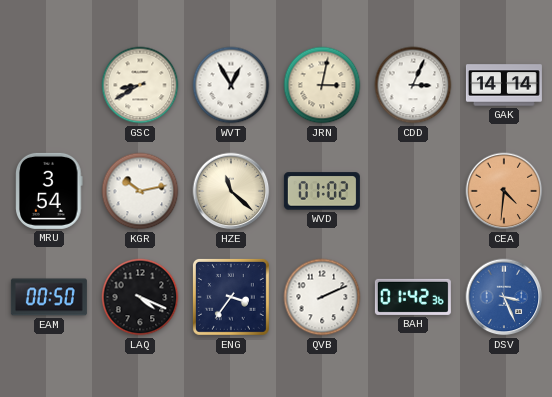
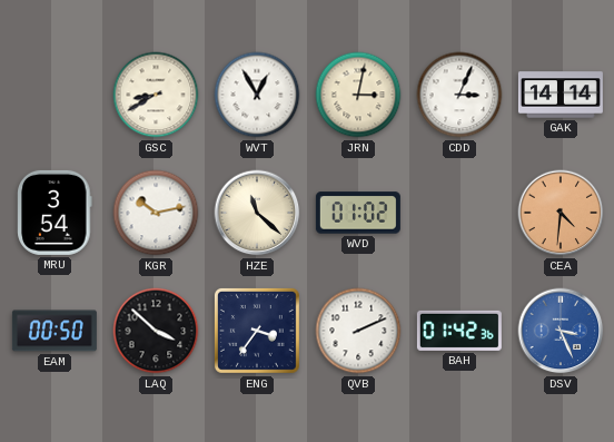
LAQ: 4:19 -> 3:52
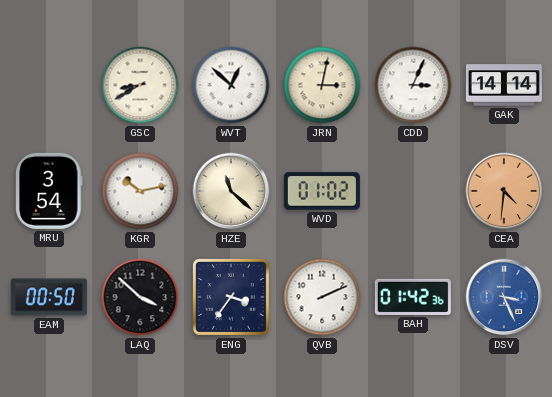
WVT: 12:55 -> 12:52
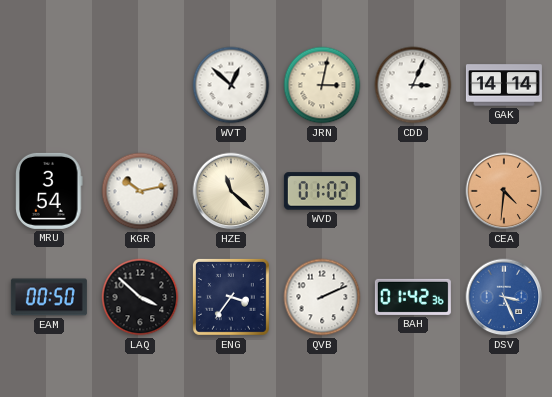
GSC: 8:40 -> none
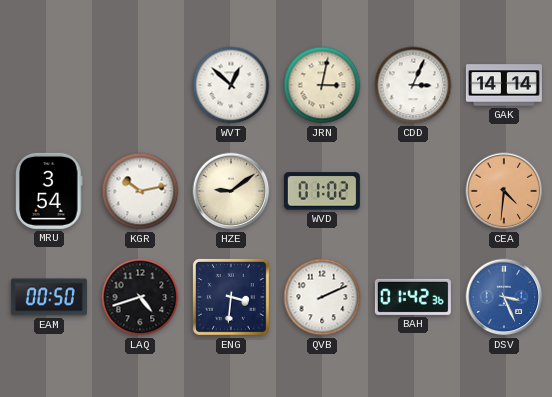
HZE: 11:22 -> 9:09
LAQ: 3:52 -> 4:42
ENG: 3:36 -> 3:31
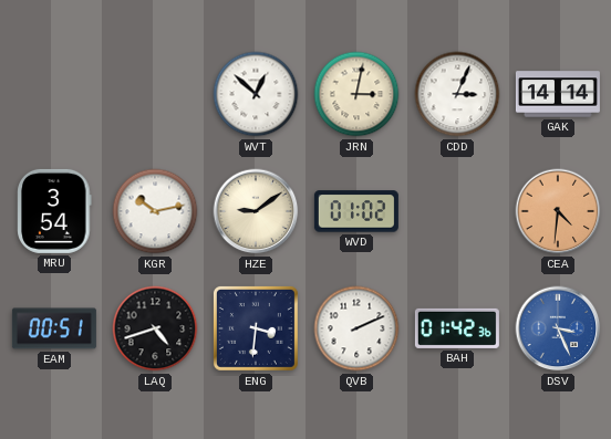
EAM: 00:50 -> 00:51
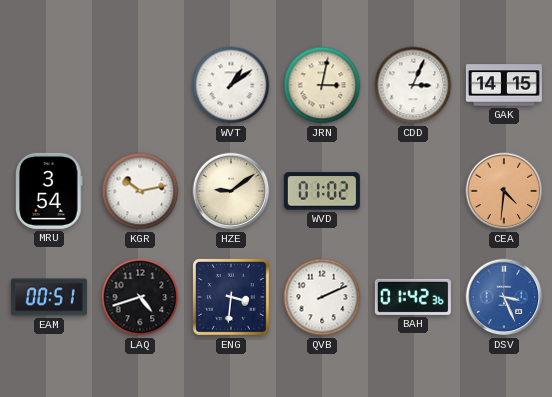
WVT: 12:52 -> 1:09
GAK: 14:14 -> 14:15
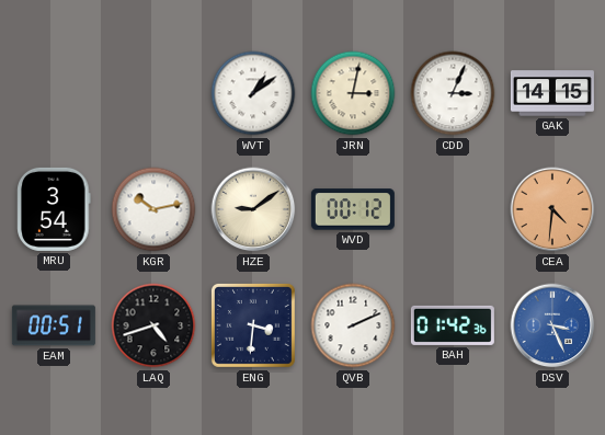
WVD: 01:02 -> 00:12
